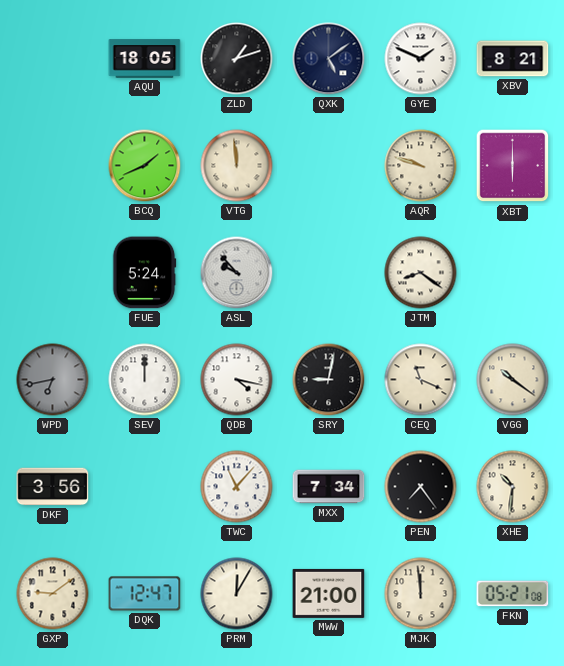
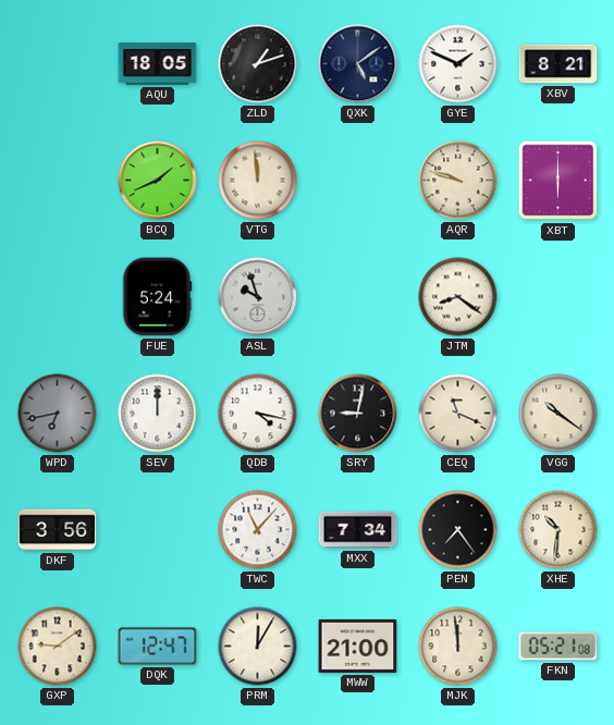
ASL: 9:53 -> 9:57
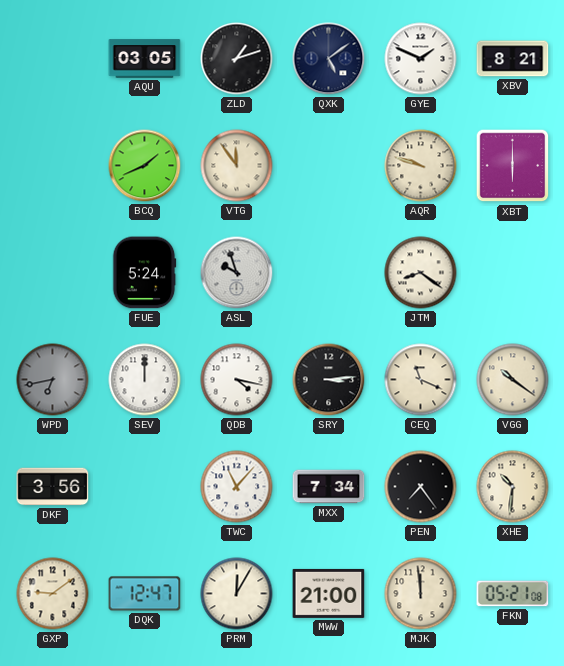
AQU: 18:05 -> 03:05
VTG: 11:59 -> 11:54
SRY: 9:02 -> 3:14
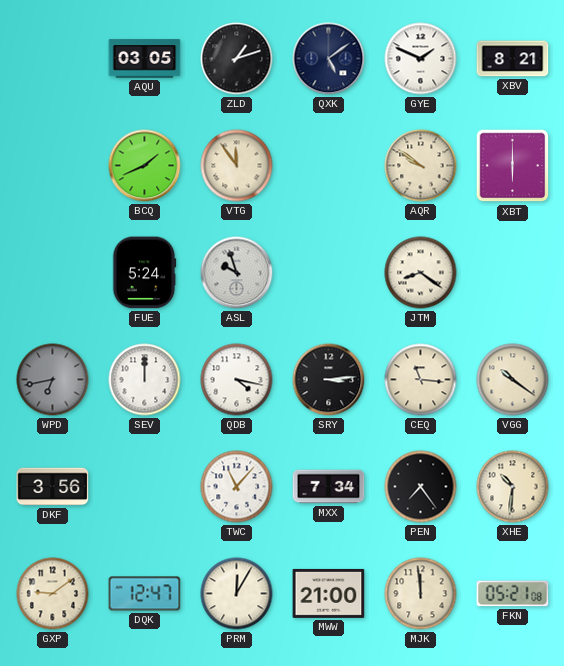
AQR: 9:48 -> 9:51
CEQ: 11:19 -> 11:16
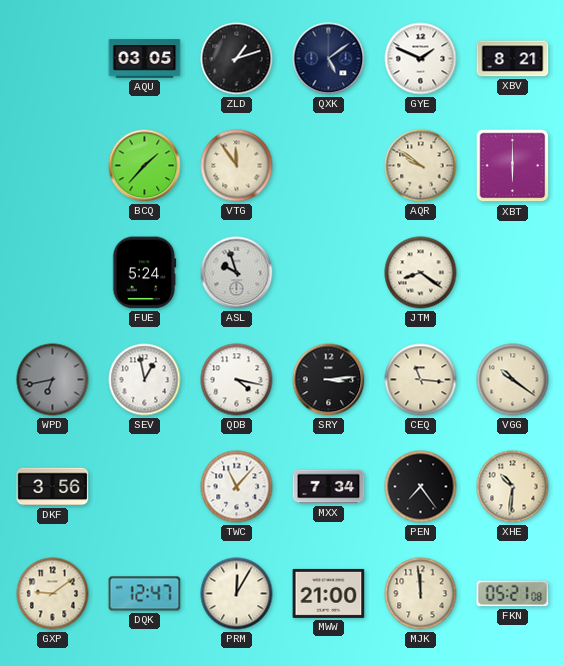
BCQ: 1:41 -> 1:37
SEV: 12:00 -> 12:58
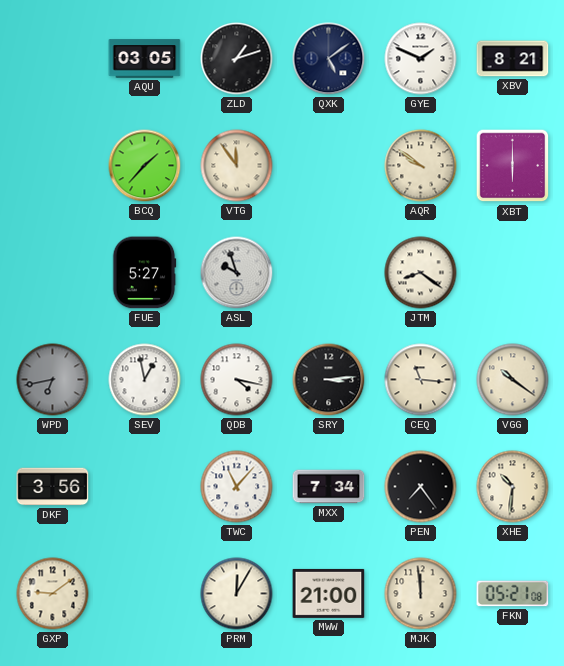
FUE: 5:24 -> 5:27
DQK: 12:47 -> none
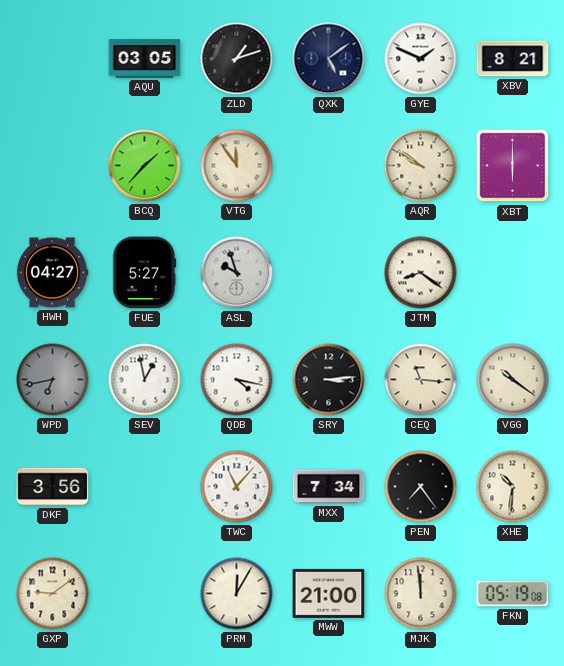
HWH: none -> 04:27
FKN: 05:21 -> 05:19
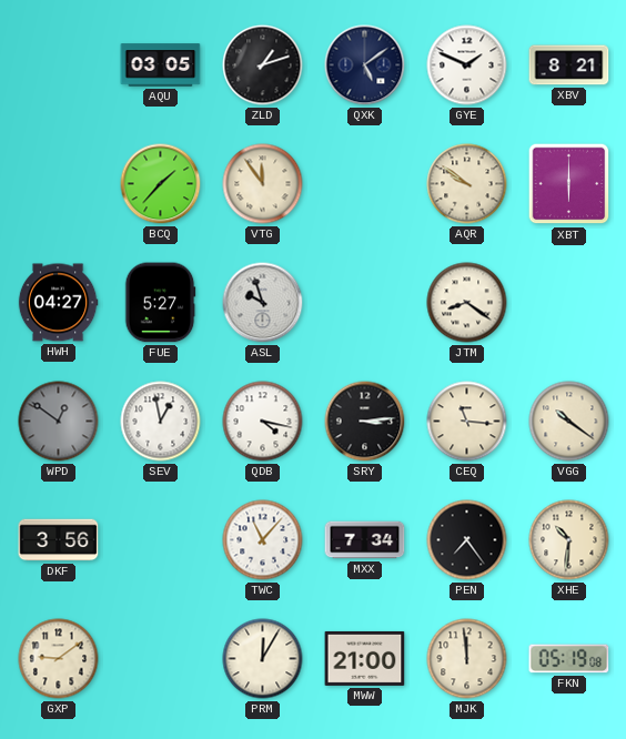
WPD: 6:43 -> 12:51
